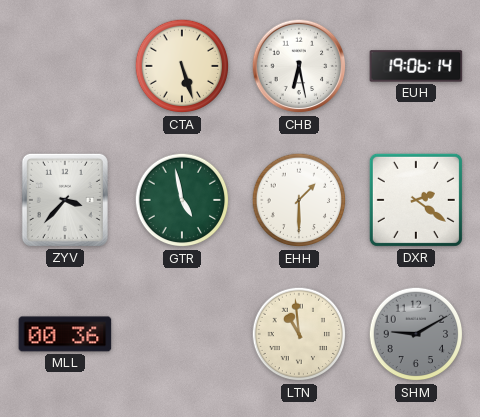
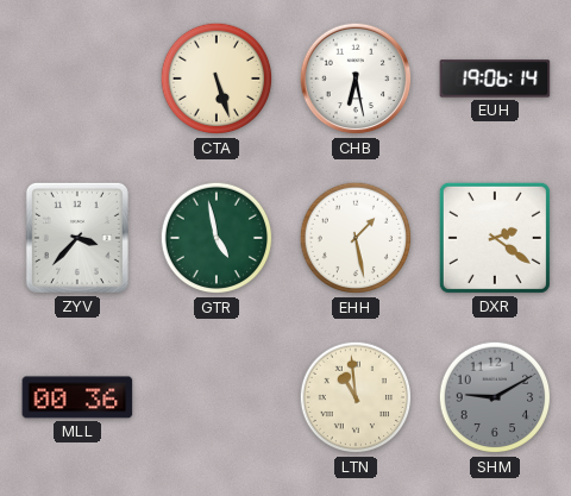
EHH: 1:30 -> 1:28
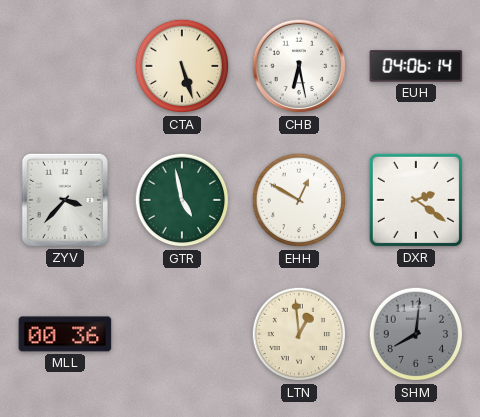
EUH: 19:06 -> 04:06
EHH: 1:28 -> 12:50
LTN: 10:59 -> 12:59
SHM: 9:10 -> 8:01
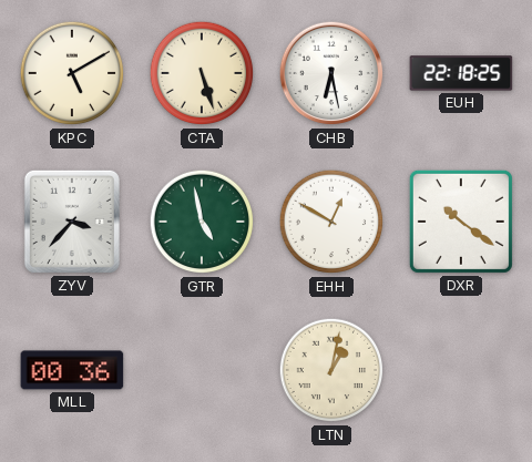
KPC: none -> 5:10
EUH: 04:06 -> 22:18
DXR: 2:21 -> 10:21
LTN: 12:59 -> 1:02
SHM: 8:01 -> none
